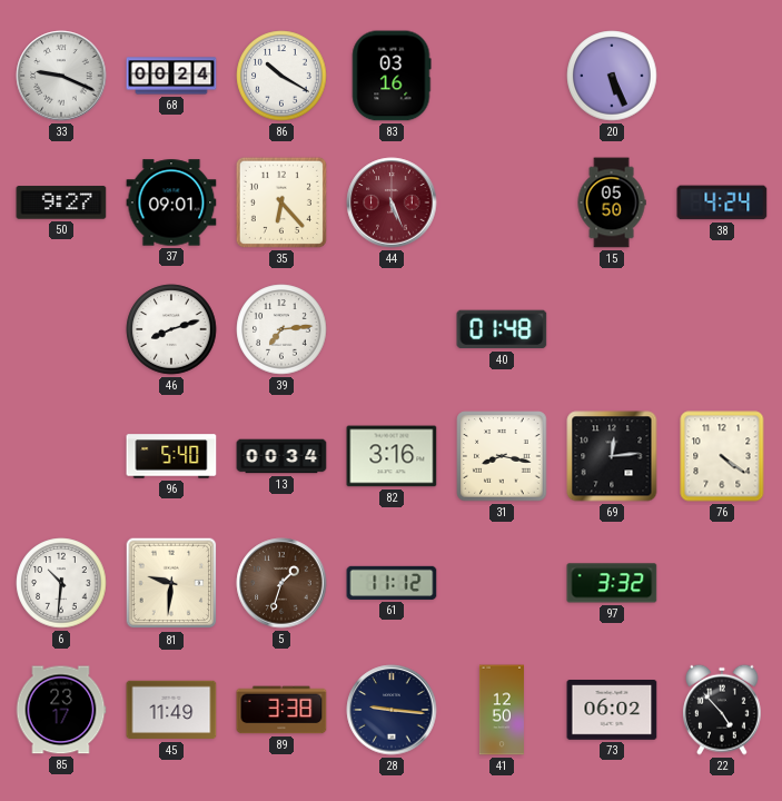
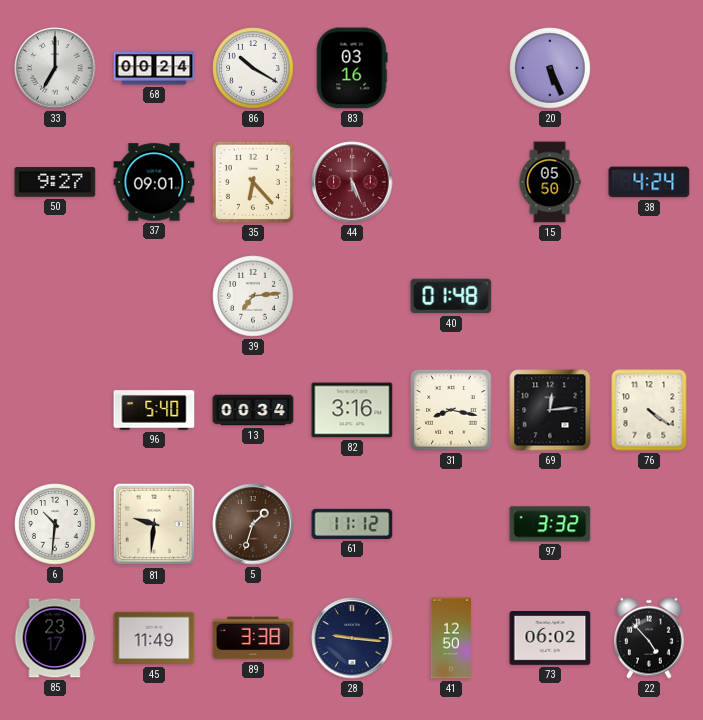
33: 9:19 -> 7:00
46: 8:12 -> none
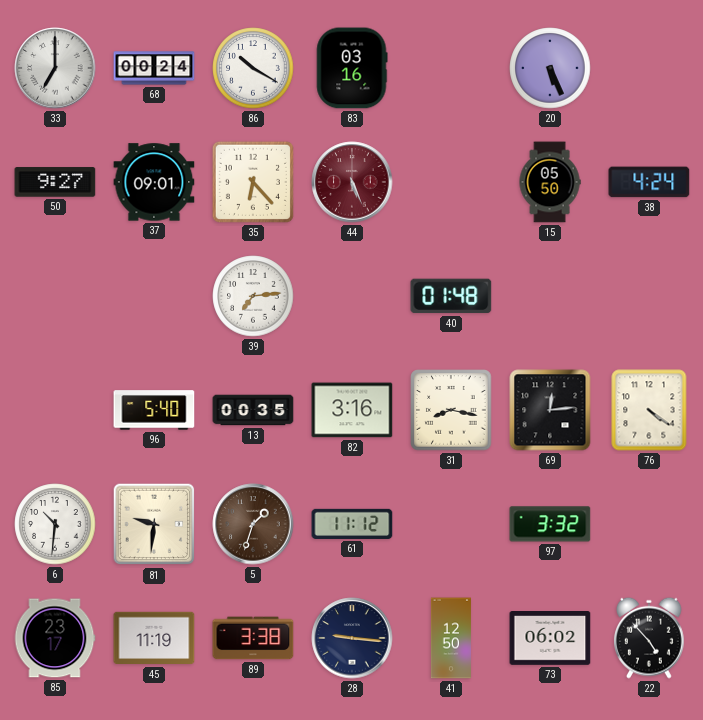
13: 00:34 -> 00:35
45: 11:49 -> 11:19
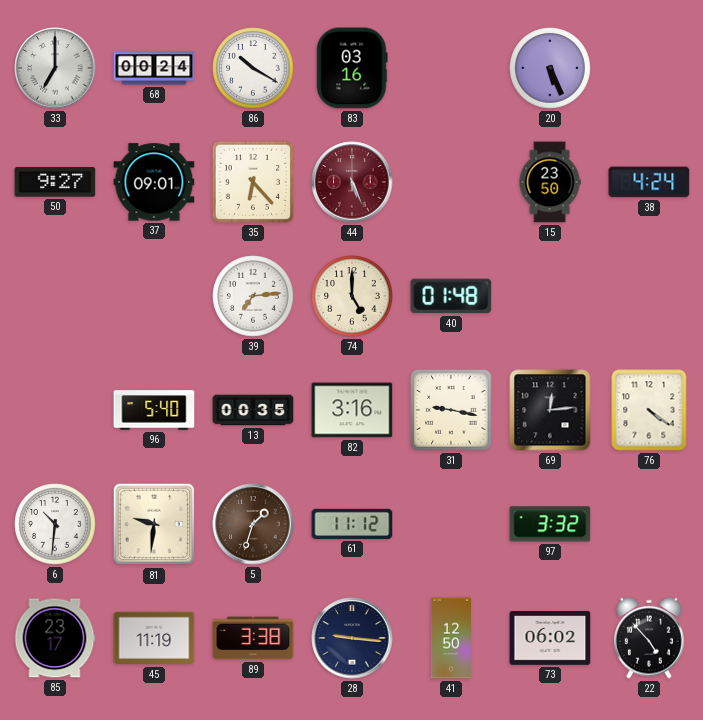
15: 05:50 -> 23:50
74: none -> 5:00
31: 8:17 -> 9:17
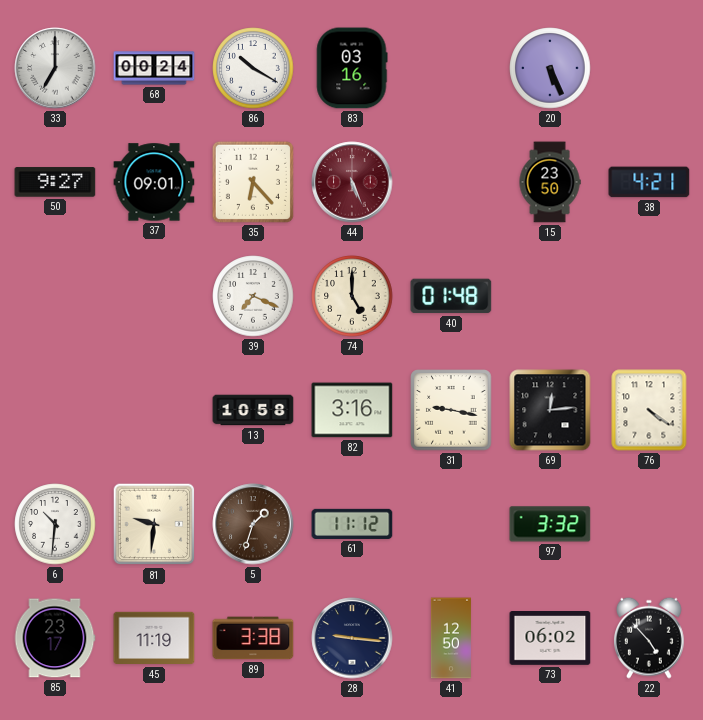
38: 4:24 -> 4:21
39: 7:14 -> 7:19
96: 5:40 -> none
13: 00:35 -> 10:58
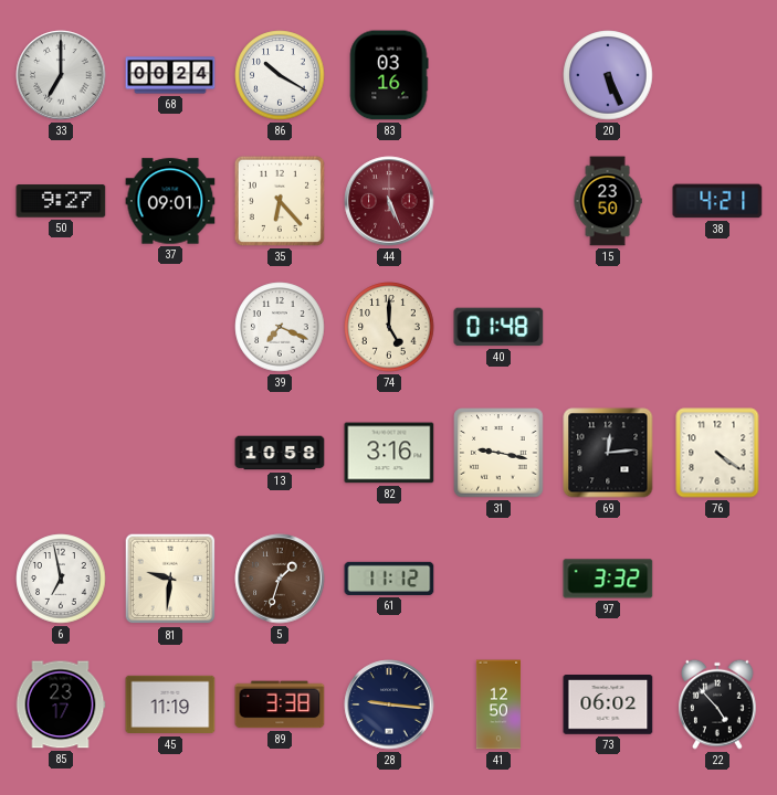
6: 10:31 -> 6:58
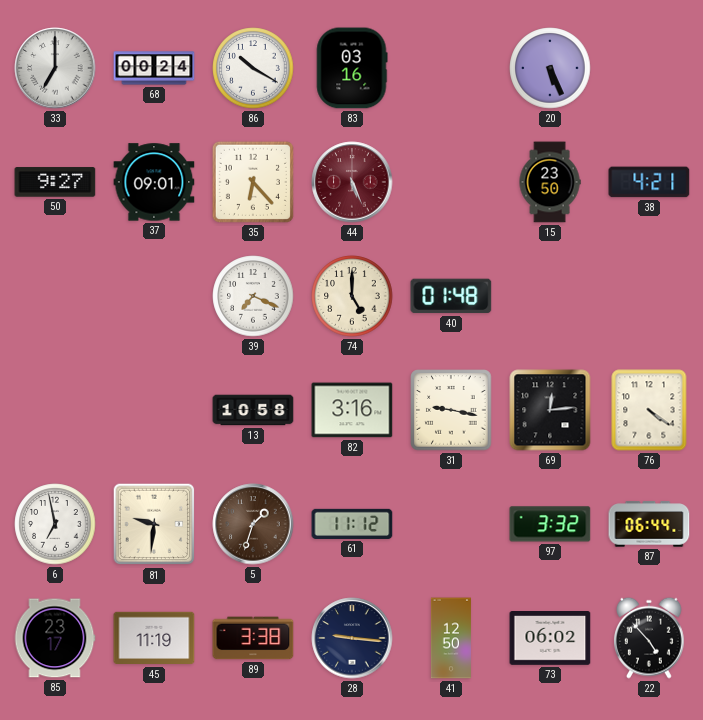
87: none -> 06:44
